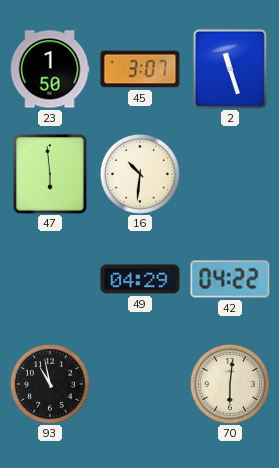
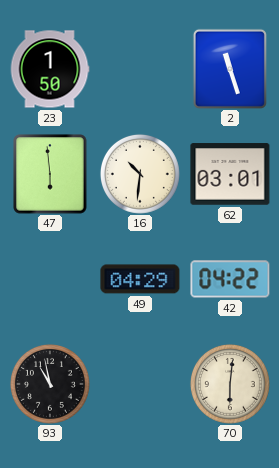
45: 3:07 -> none
62: none -> 03:01
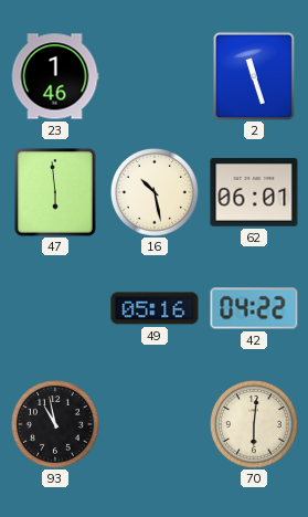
23: 1:50 -> 1:46
16: 10:31 -> 10:28
62: 03:01 -> 06:01
49: 04:29 -> 05:16
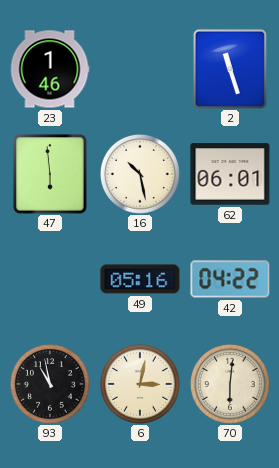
6: none -> 3:02
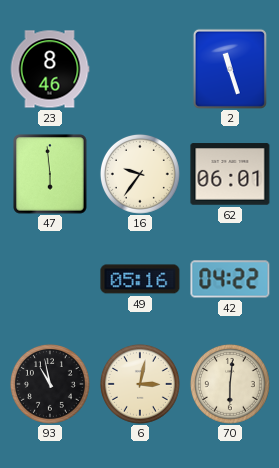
23: 1:46 -> 8:46
16: 10:28 -> 9:36
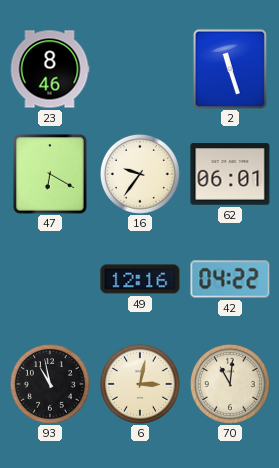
47: 5:59 -> 6:20
49: 05:16 -> 12:16
70: 6:01 -> 11:01
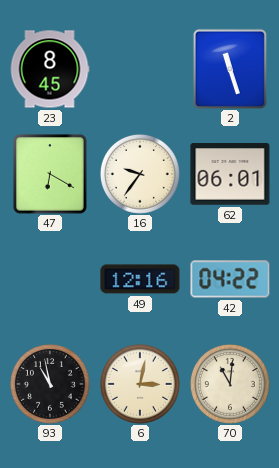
23: 8:46 -> 8:45
